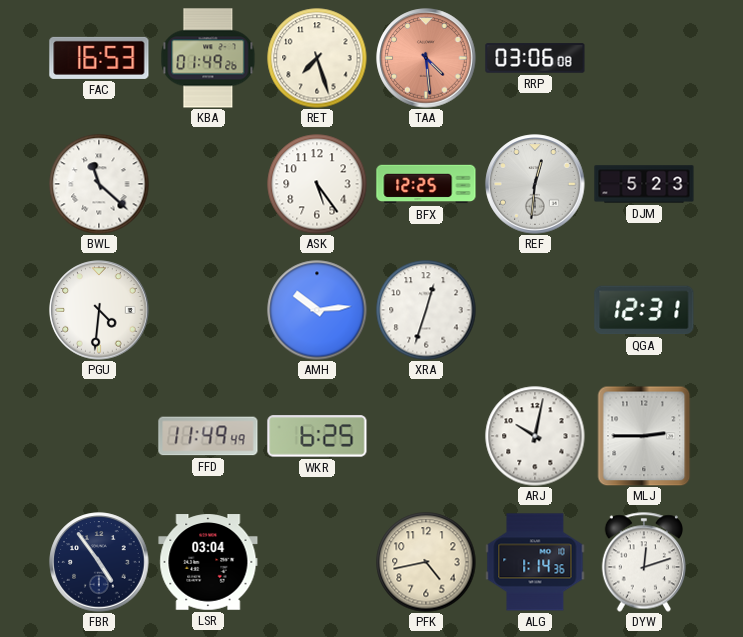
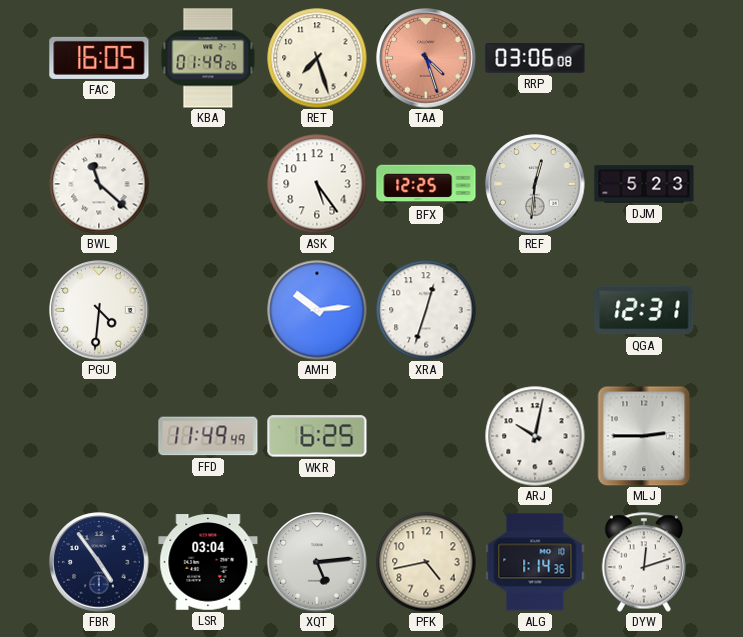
FAC: 16:53 -> 16:05
TAA: 4:29 -> 4:27
XQT: none -> 5:14
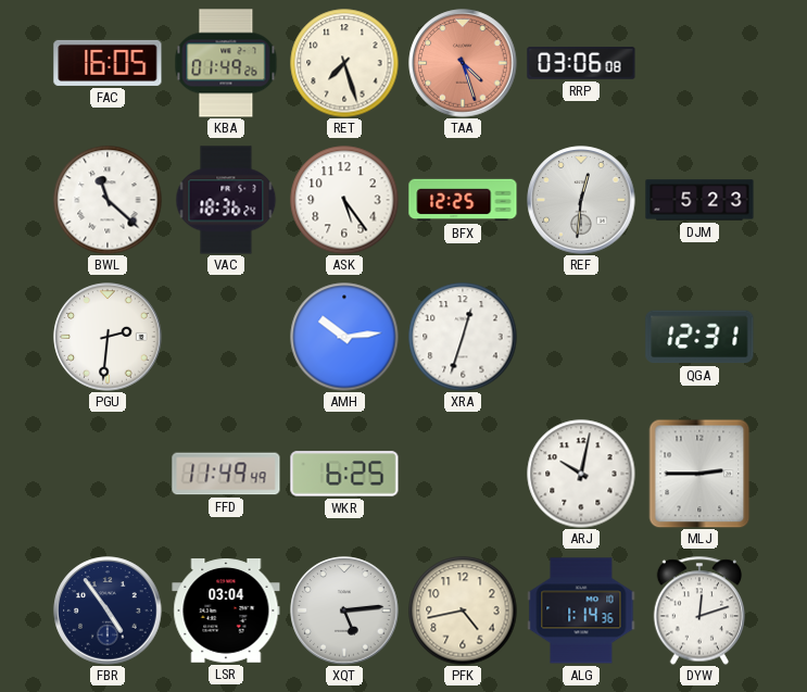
VAC: none -> 18:36
PGU: 4:31 -> 2:31
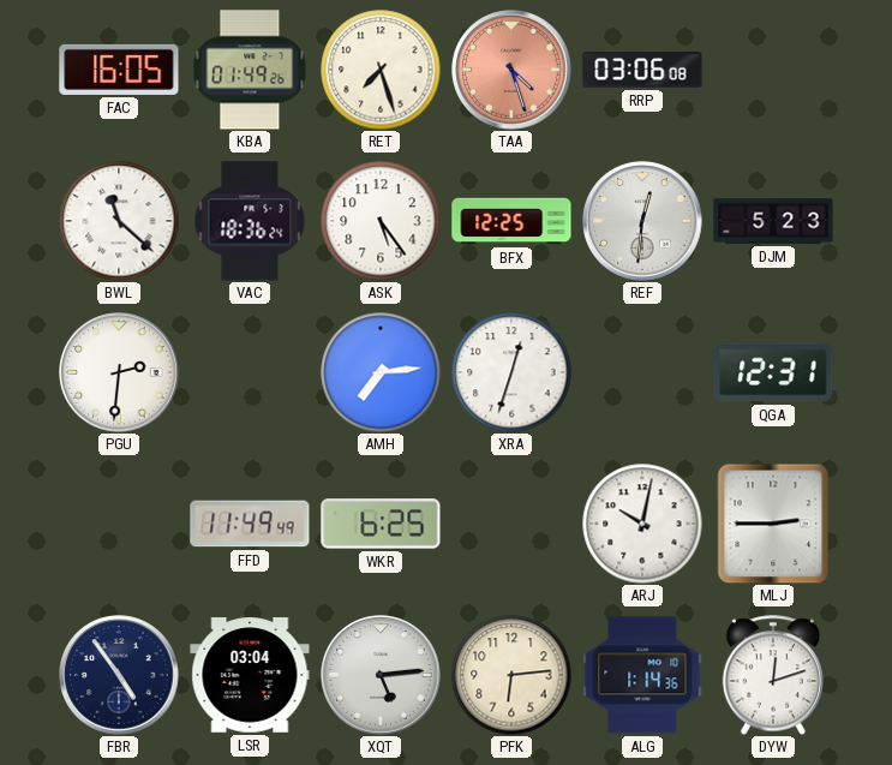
AMH: 10:14 -> 7:14
PFK: 4:43 -> 6:14
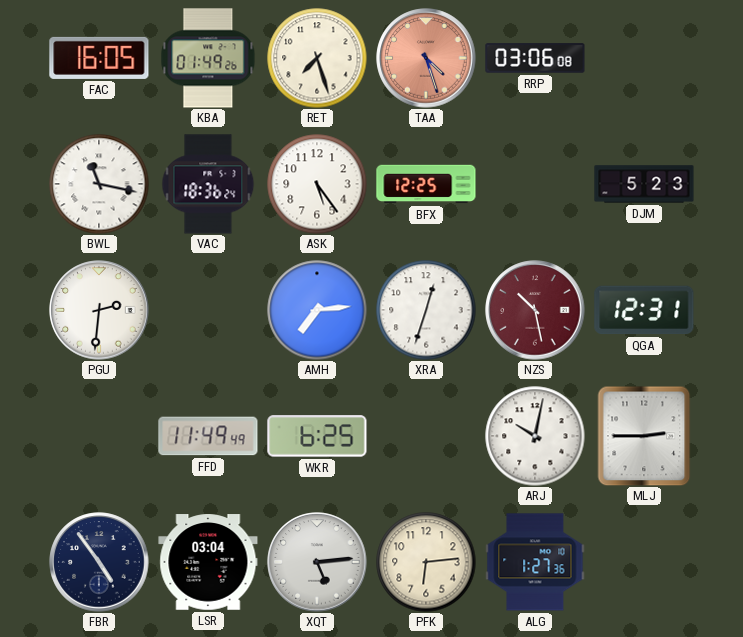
BWL: 11:22 -> 11:17
REF: 12:31 -> none
NZS: none -> 10:28
ALG: 1:14 -> 1:27
DYW: 12:12 -> none
